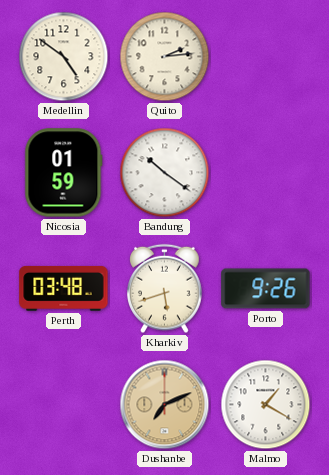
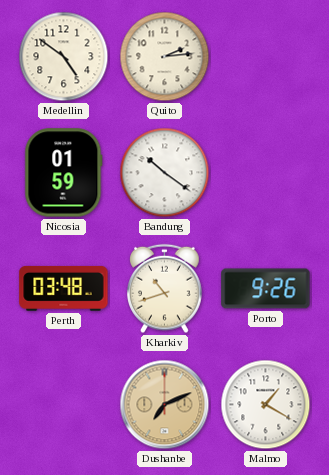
Kharkiv: 5:42 -> 10:42
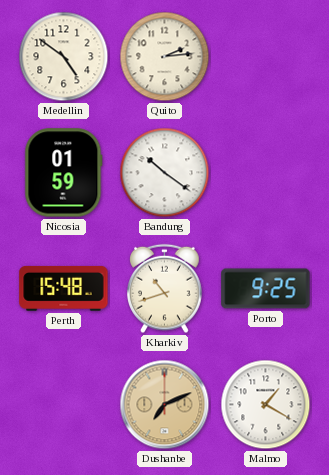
Perth: 03:48 -> 15:48
Porto: 9:26 -> 9:25
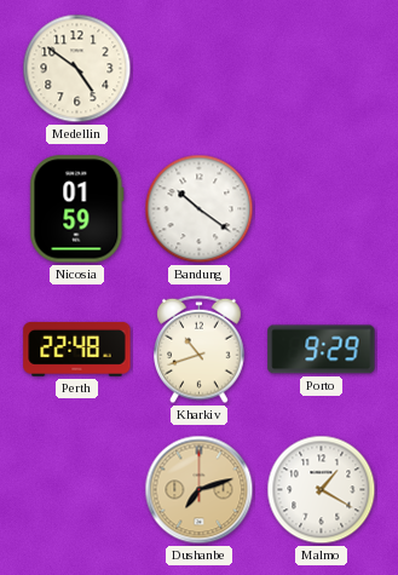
Quito: 2:14 -> none
Perth: 15:48 -> 22:48
Porto: 9:25 -> 9:29
Dushanbe: 7:11 -> 7:12
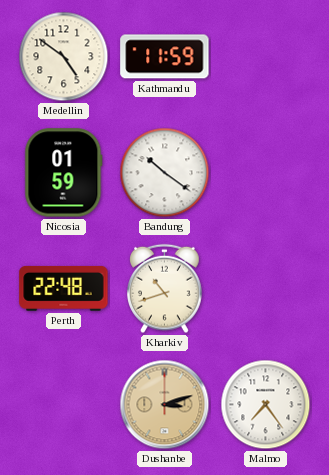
Kathmandu: none -> 11:59
Porto: 9:29 -> none
Dushanbe: 7:12 -> 3:12
Malmo: 1:20 -> 7:24
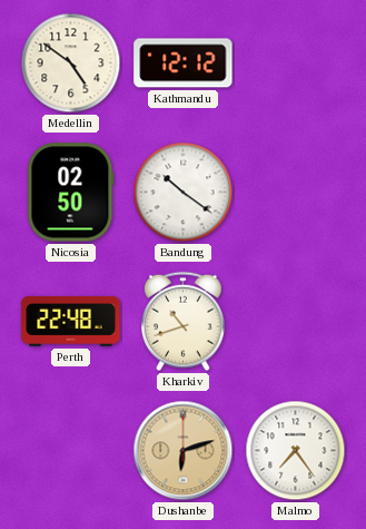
Kathmandu: 11:59 -> 12:12
Nicosia: 01:59 -> 02:50
Dushanbe: 3:12 -> 6:12
